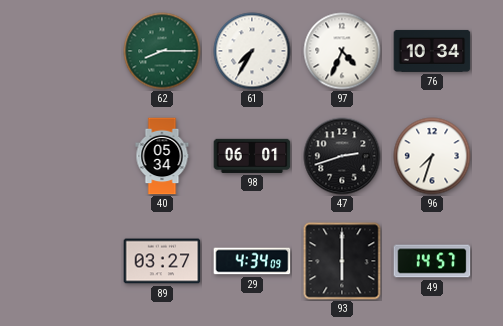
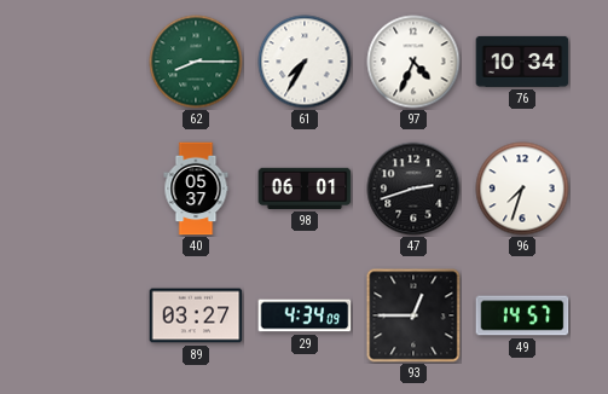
40: 05:34 -> 05:37
93: 6:00 -> 12:45
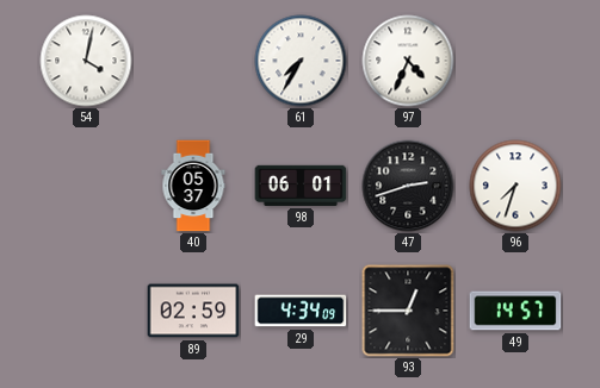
54: none -> 4:02
62: 8:15 -> none
76: 10:34 -> none
89: 03:27 -> 02:59
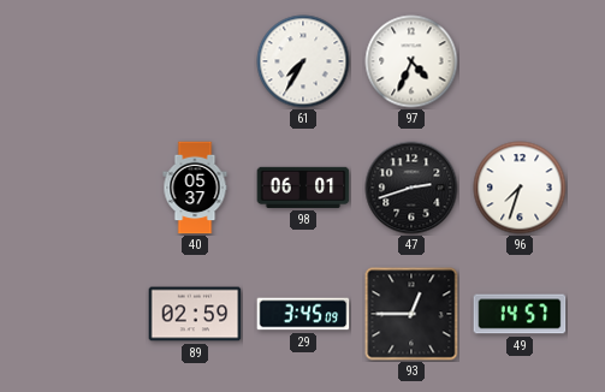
54: 4:02 -> none
29: 4:34 -> 3:45
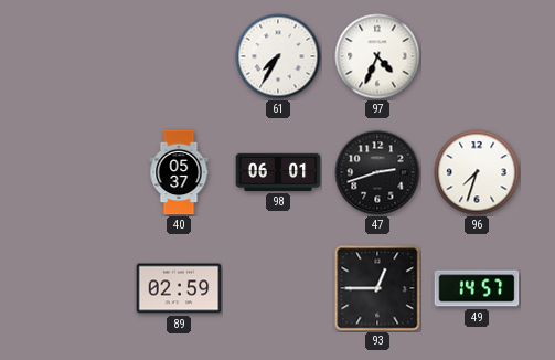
29: 3:45 -> none
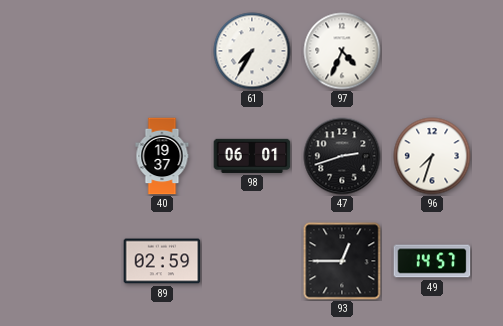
40: 05:37 -> 19:37
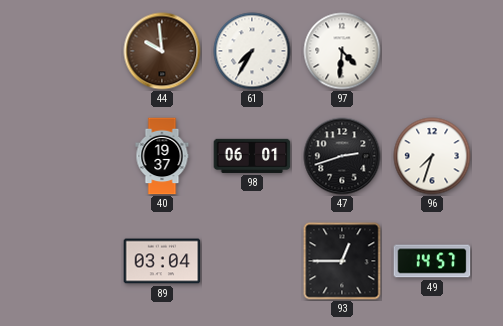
44: none -> 9:59
97: 4:34 -> 4:31
89: 02:59 -> 03:04
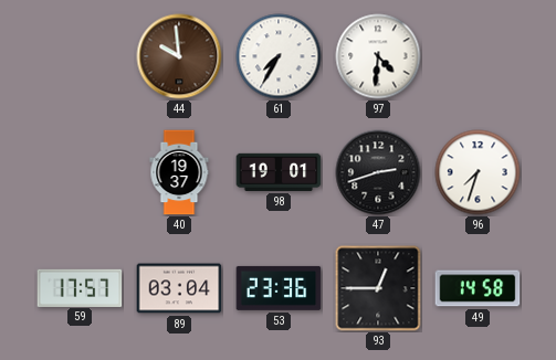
98: 06:01 -> 19:01
59: none -> 17:57
53: none -> 23:36
49: 14:57 -> 14:58
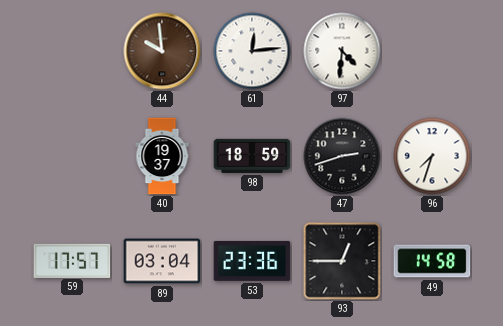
61: 7:35 -> 12:14
98: 19:01 -> 18:59
